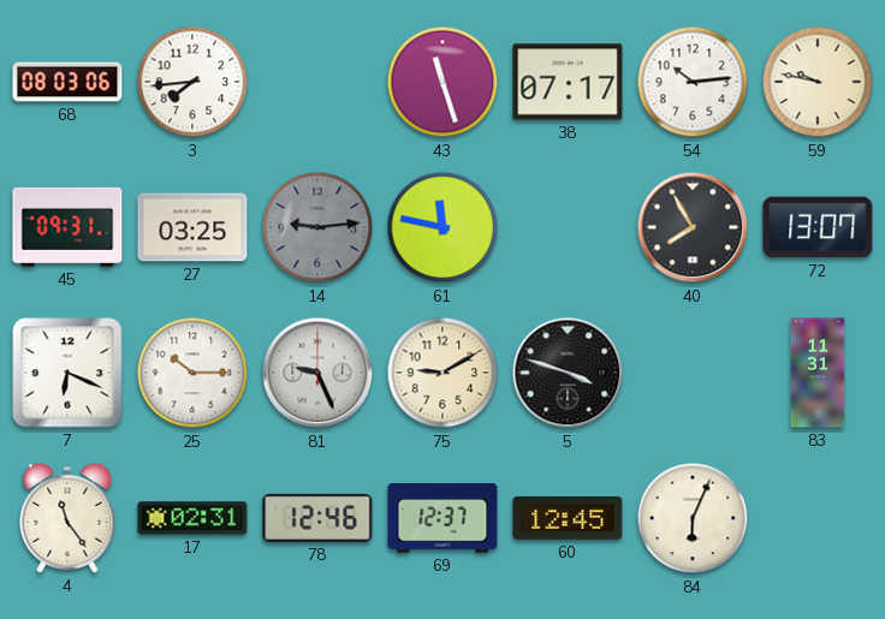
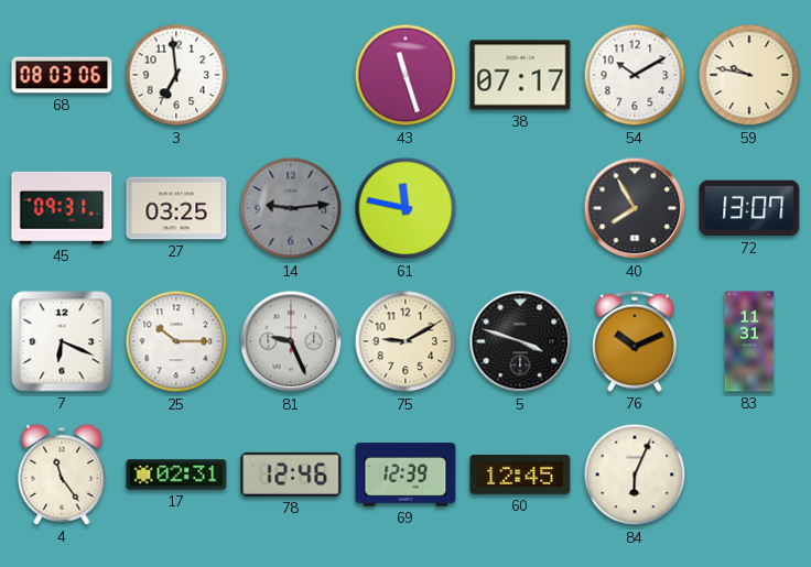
3: 7:44 -> 6:59
54: 10:14 -> 10:10
76: none -> 10:11
69: 12:37 -> 12:39
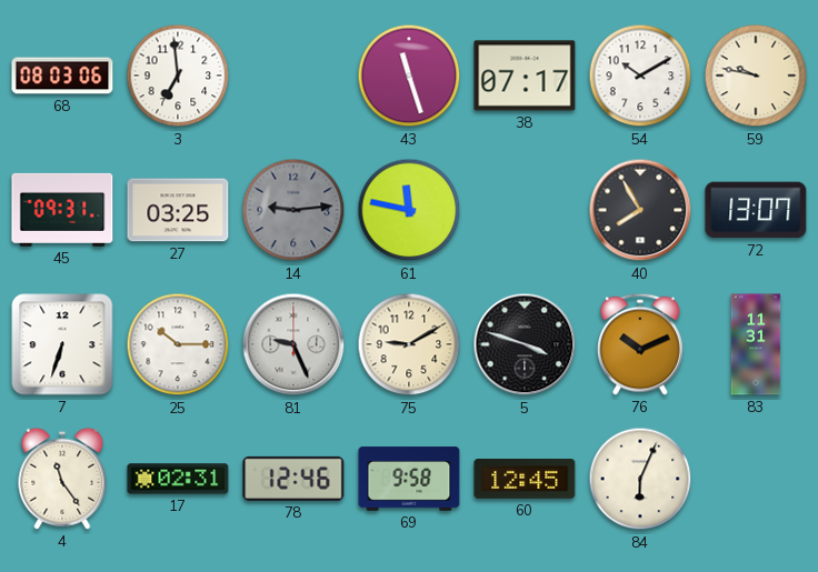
7: 6:19 -> 6:33
69: 12:39 -> 9:58
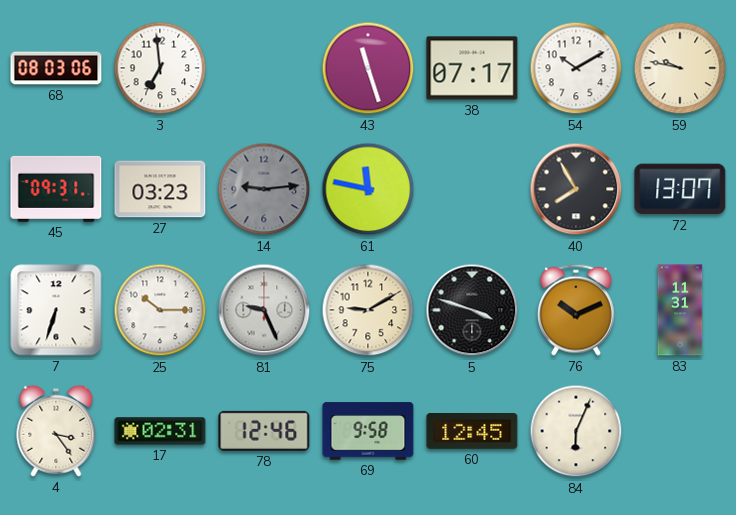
27: 03:25 -> 03:23
4: 11:24 -> 3:24
